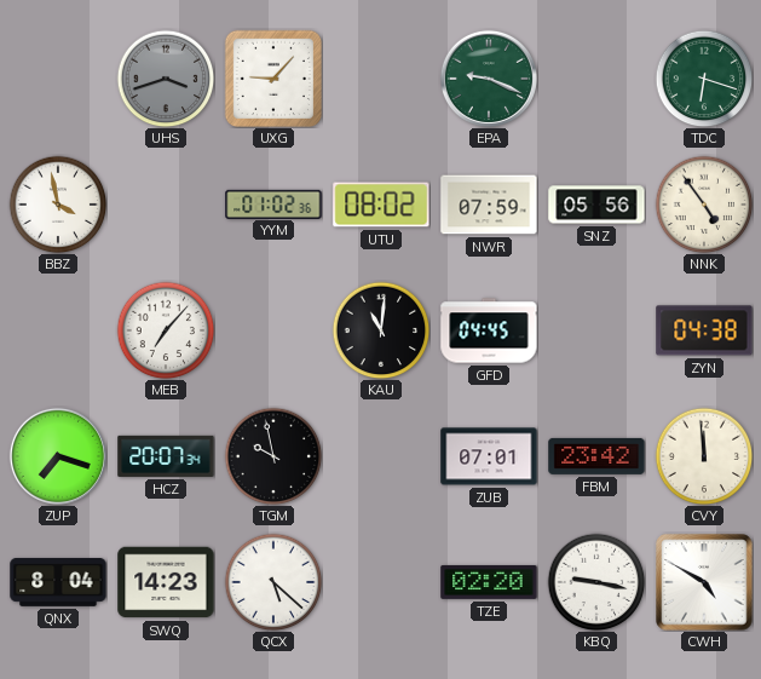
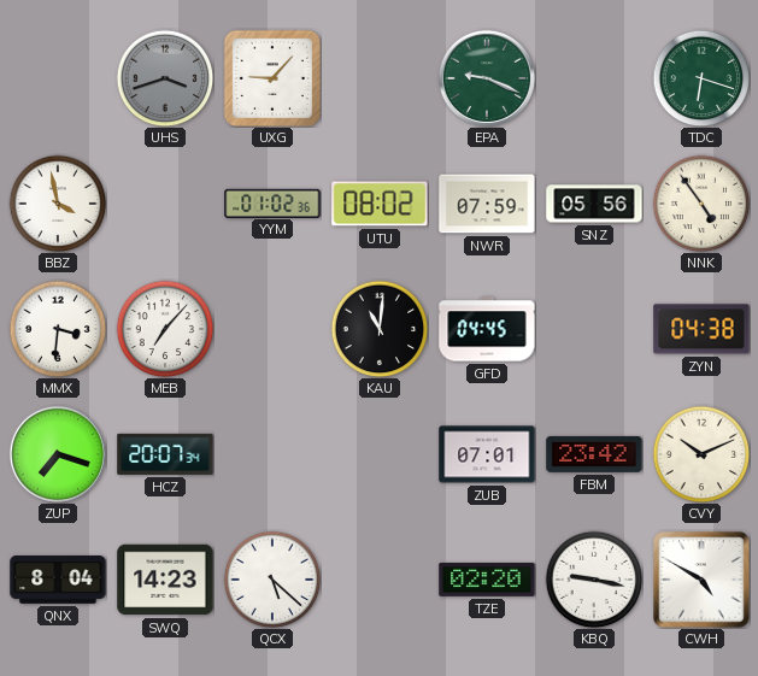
MMX: none -> 3:31
TGM: 9:58 -> none
CVY: 11:59 -> 10:11
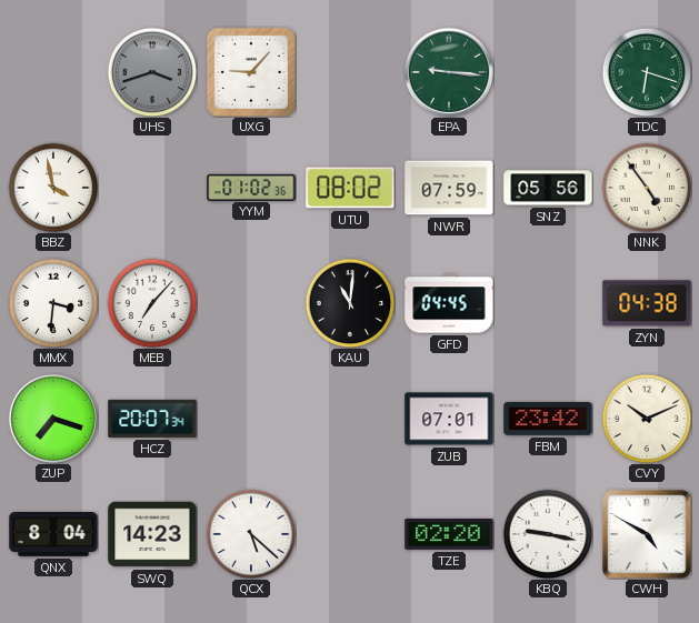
EPA: 9:19 -> 9:16
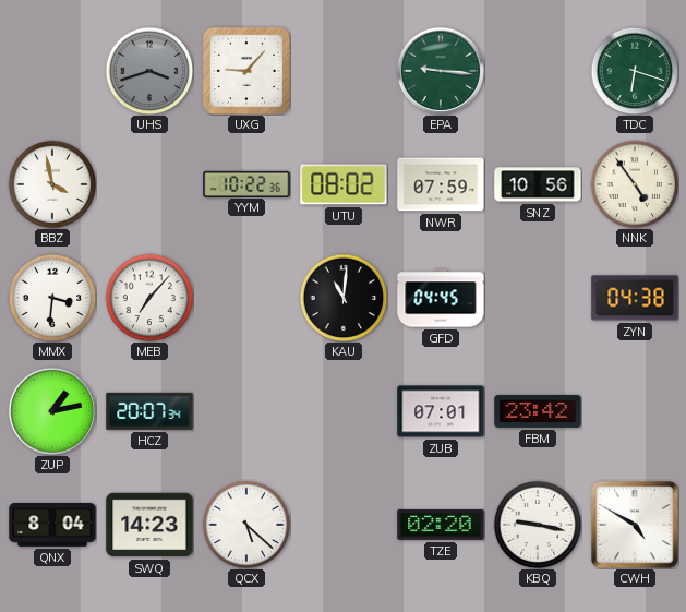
YYM: 01:02 -> 10:22
SNZ: 05:56 -> 10:56
ZUP: 7:18 -> 1:13
CVY: 10:11 -> none
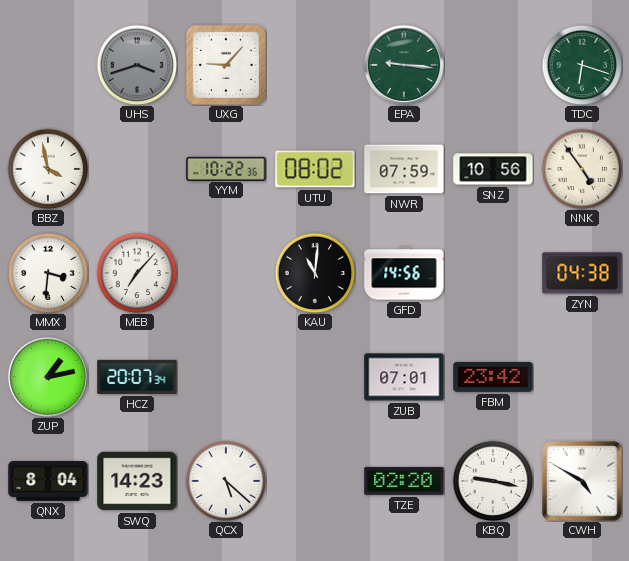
GFD: 04:45 -> 14:56
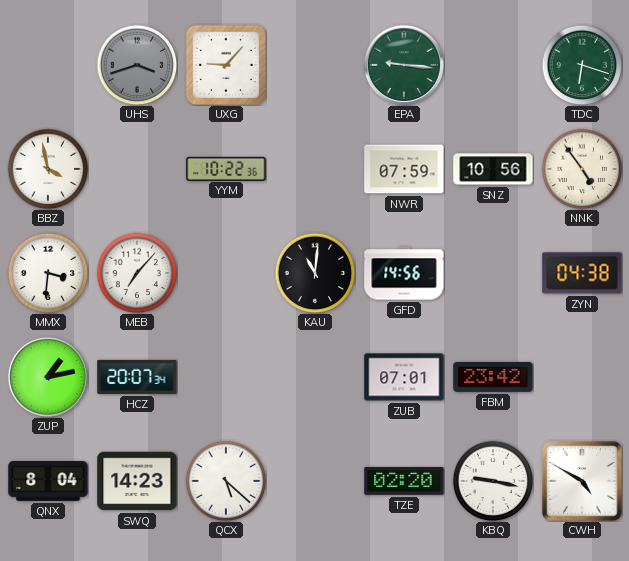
UTU: 08:02 -> none
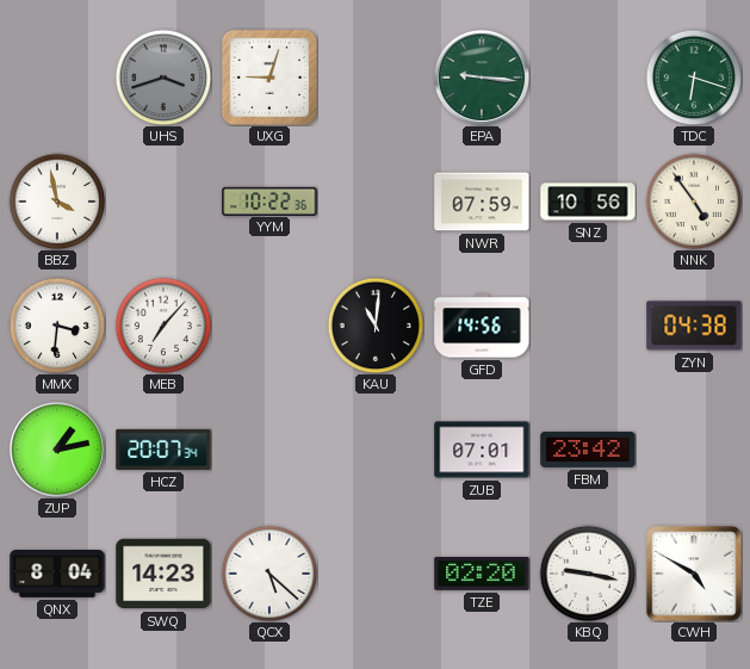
UXG: 9:07 -> 9:03
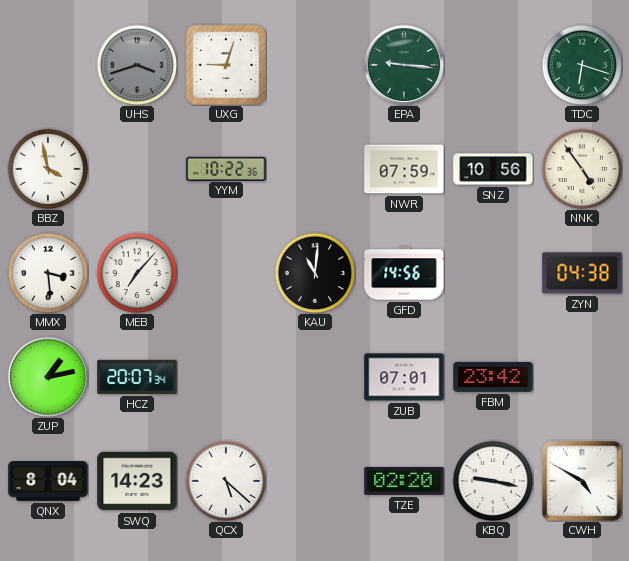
MMX: 3:31 -> 3:29
